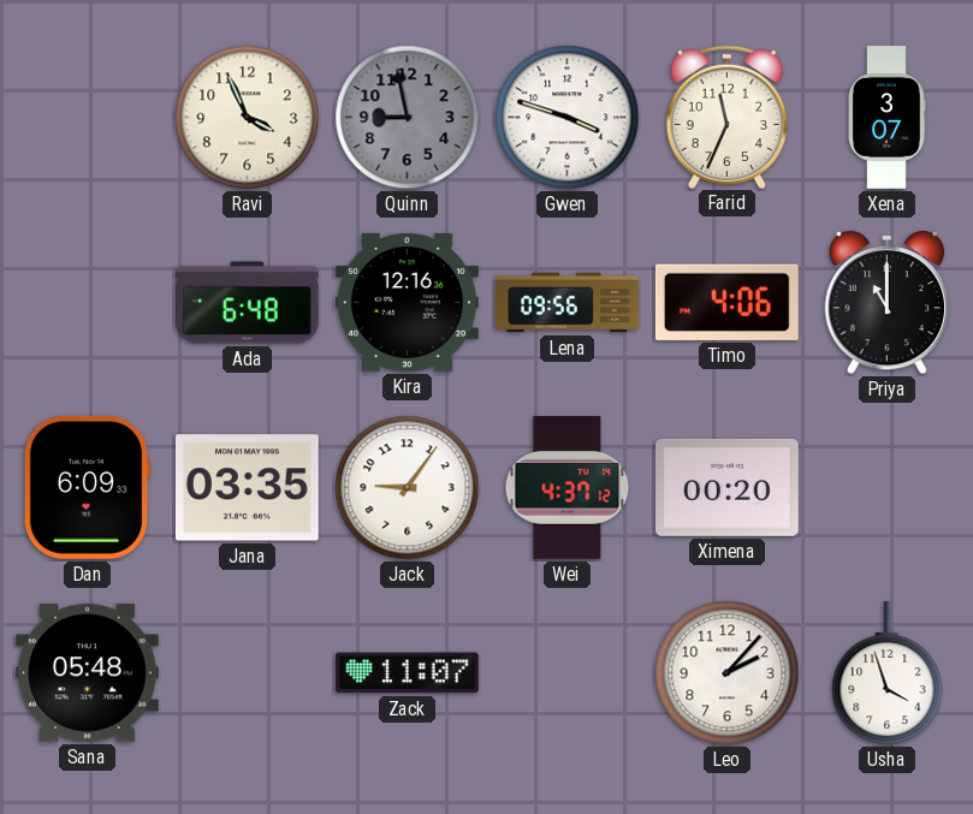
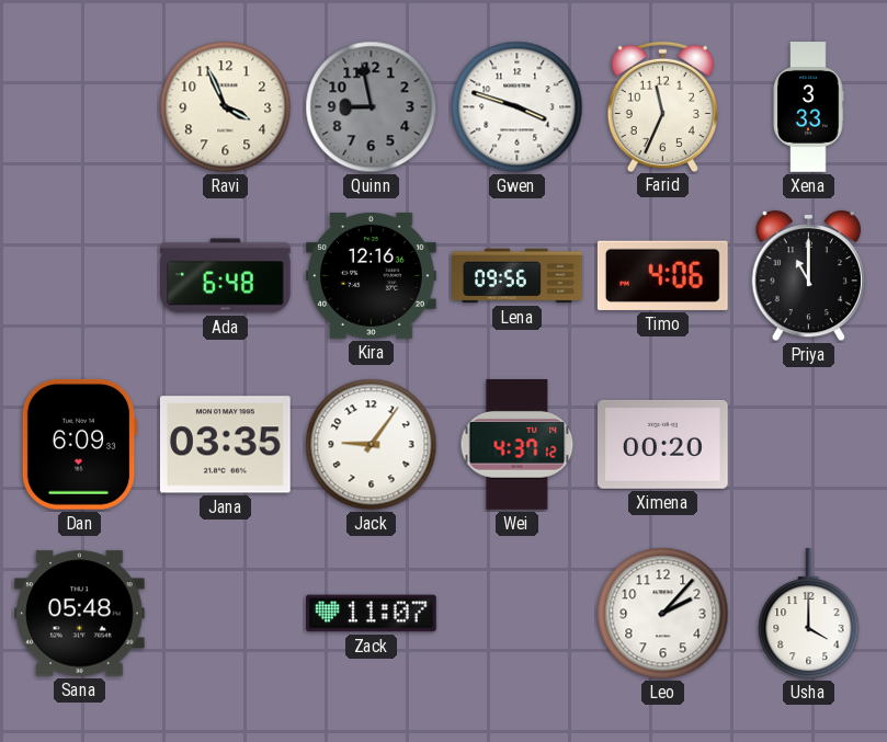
Xena: 3:07 -> 3:33
Usha: 3:57 -> 4:00
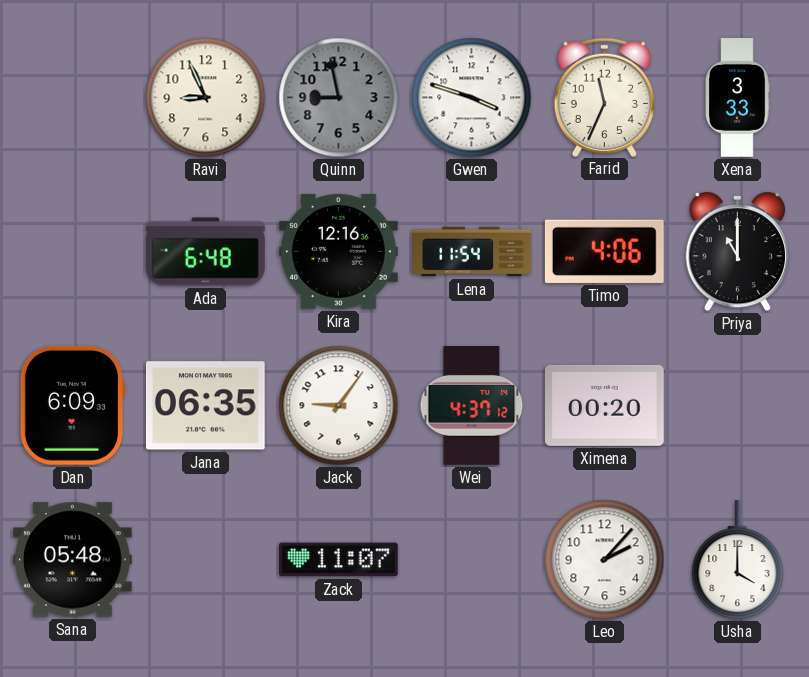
Ravi: 3:56 -> 8:56
Lena: 09:56 -> 11:54
Jana: 03:35 -> 06:35
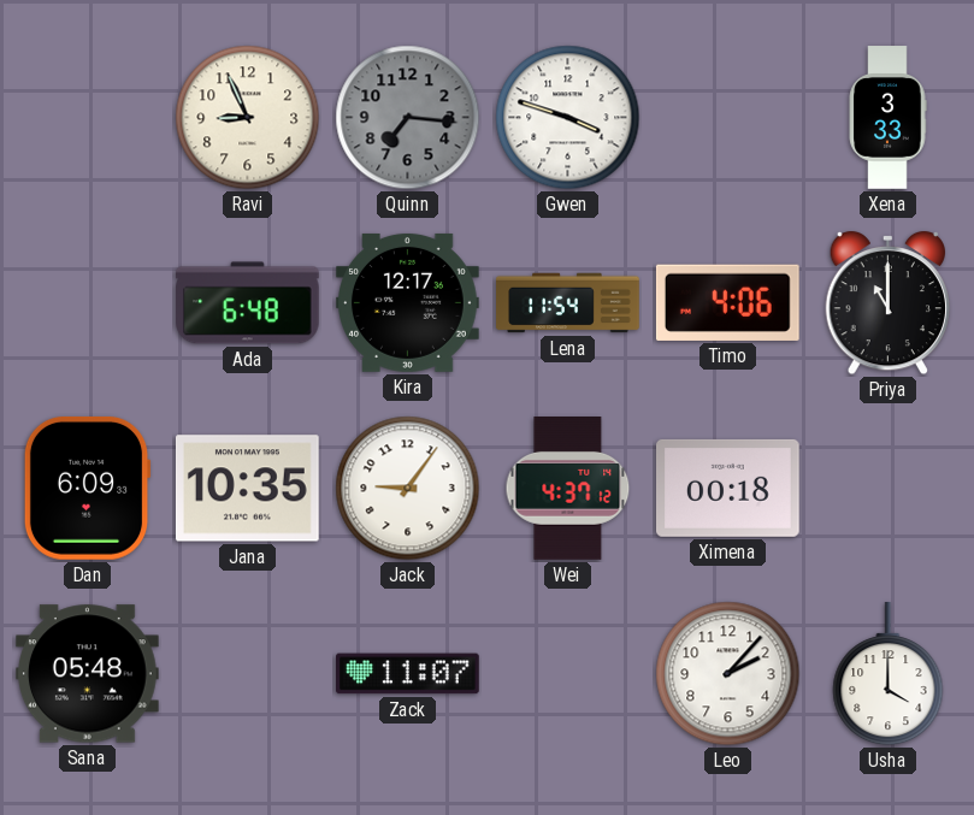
Quinn: 8:58 -> 7:16
Farid: 11:34 -> none
Kira: 12:16 -> 12:17
Jana: 06:35 -> 10:35
Ximena: 00:20 -> 00:18
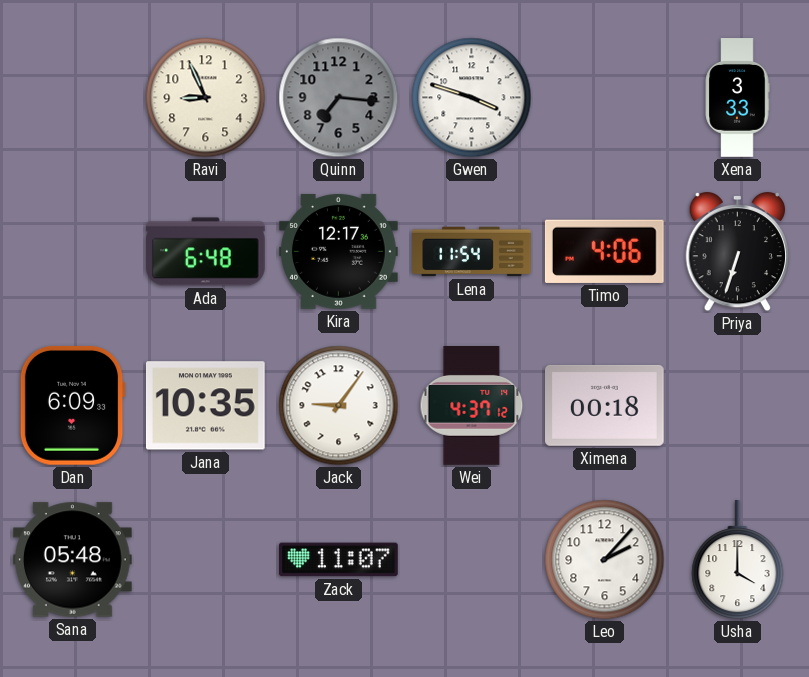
Priya: 11:00 -> 6:33
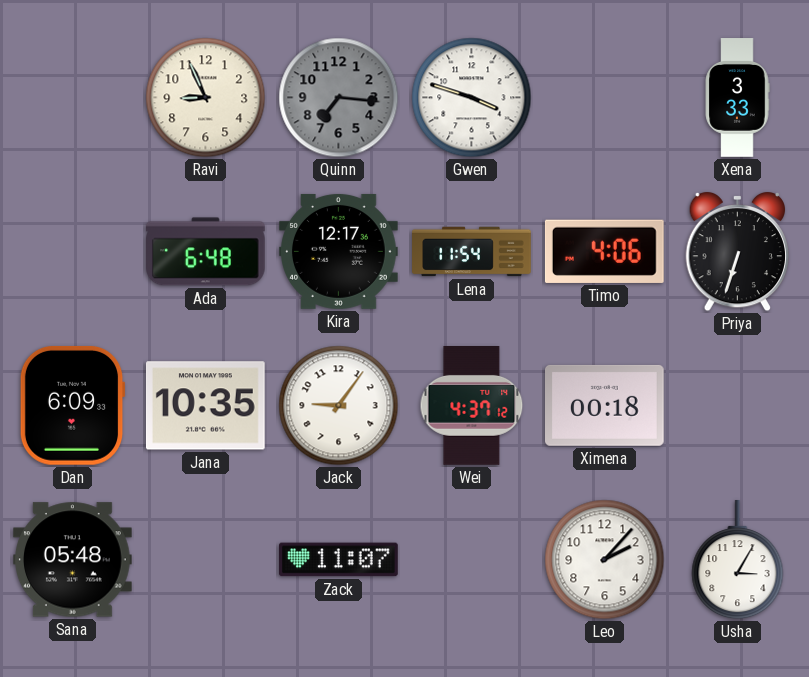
Usha: 4:00 -> 3:05
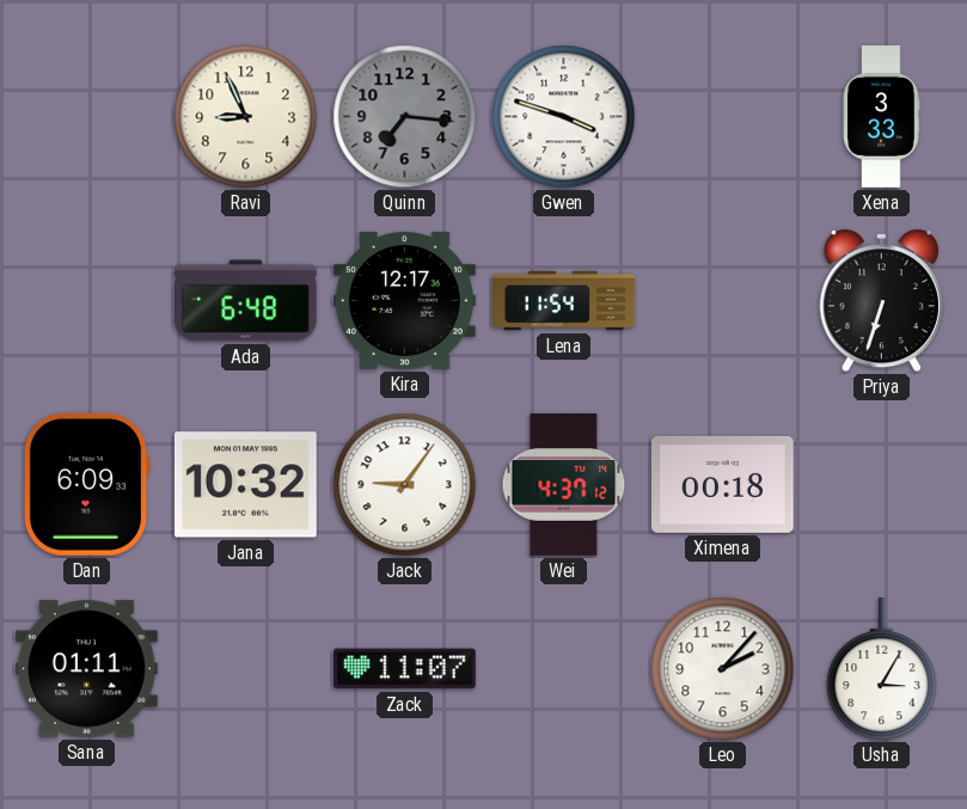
Timo: 4:06 -> none
Jana: 10:35 -> 10:32
Sana: 05:48 -> 01:11
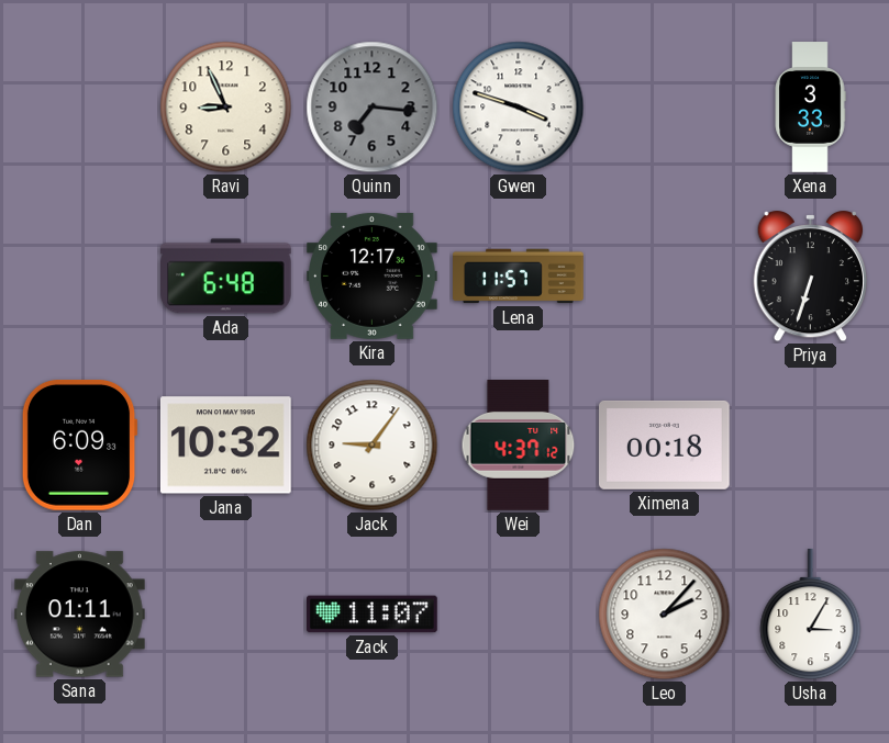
Lena: 11:54 -> 11:57
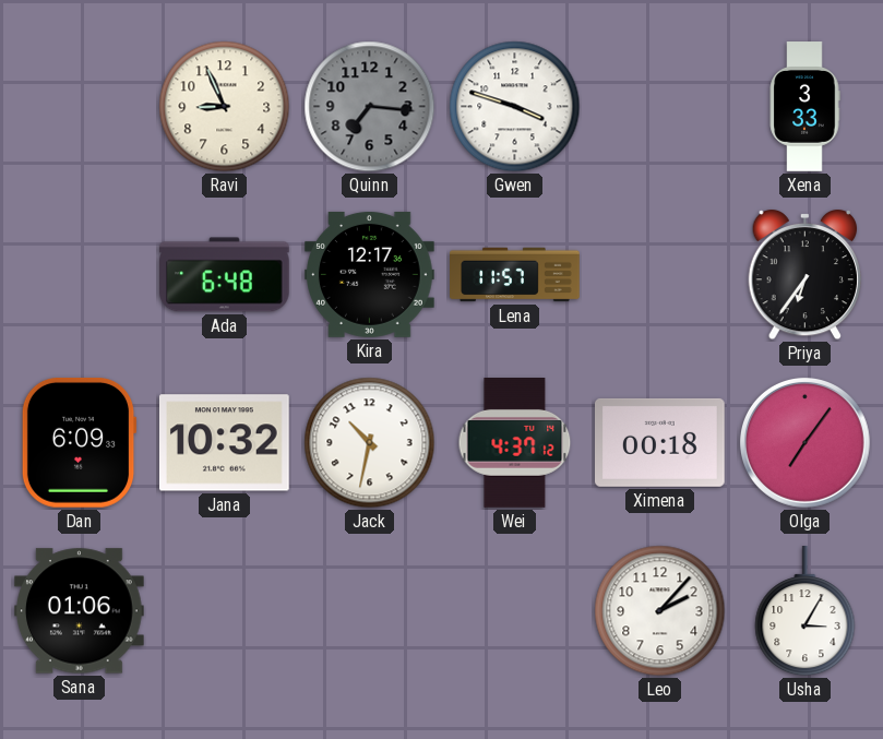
Priya: 6:33 -> 6:36
Jack: 9:06 -> 10:32
Olga: none -> 7:06
Sana: 01:11 -> 01:06
Zack: 11:07 -> none
